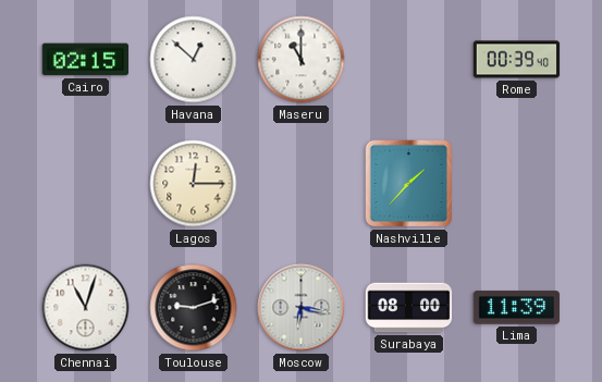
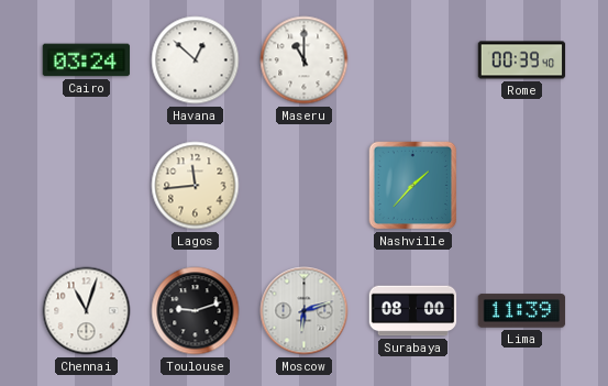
Cairo: 02:15 -> 03:24
Lagos: 12:15 -> 11:44
Moscow: 6:17 -> 6:12
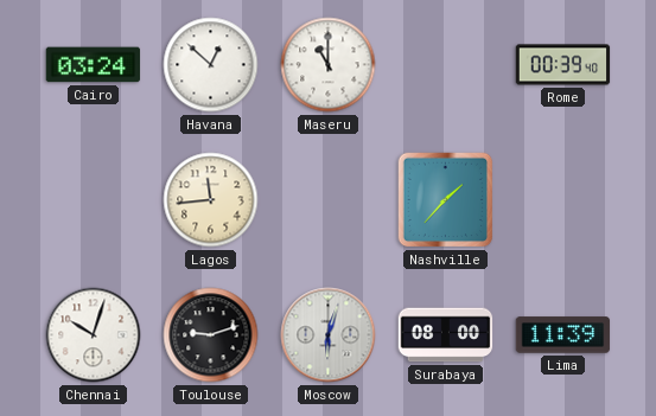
Chennai: 11:03 -> 10:03
Moscow: 6:12 -> 6:03
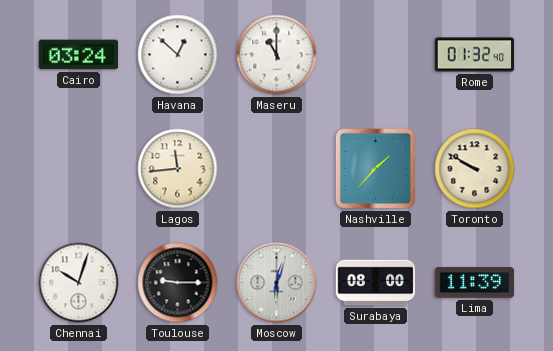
Rome: 00:39 -> 01:32
Toronto: none -> 9:50
Toulouse: 9:12 -> 9:15
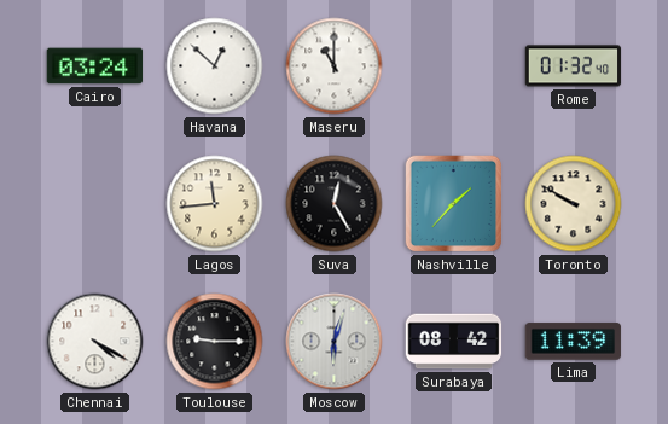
Suva: none -> 12:25
Chennai: 10:03 -> 4:20
Surabaya: 08:00 -> 08:42
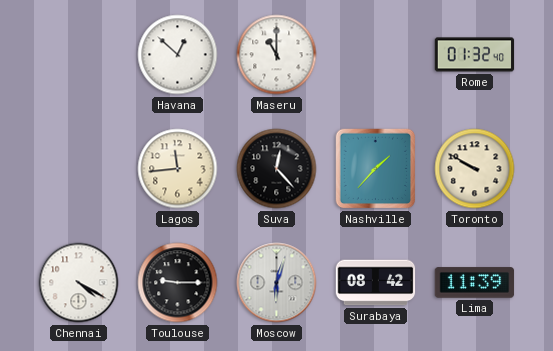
Cairo: 03:24 -> none
Suva: 12:25 -> 12:23
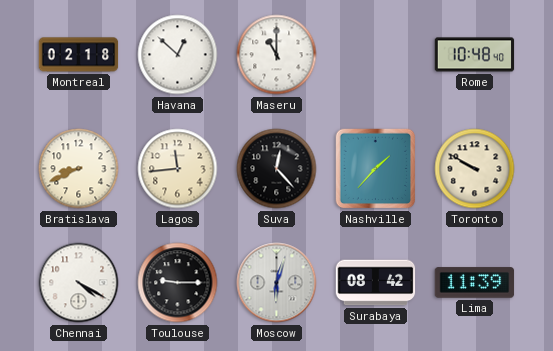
Montreal: none -> 02:18
Rome: 01:32 -> 10:48
Bratislava: none -> 8:41
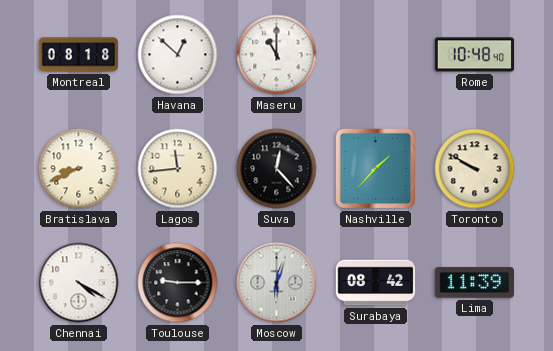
Montreal: 02:18 -> 08:18
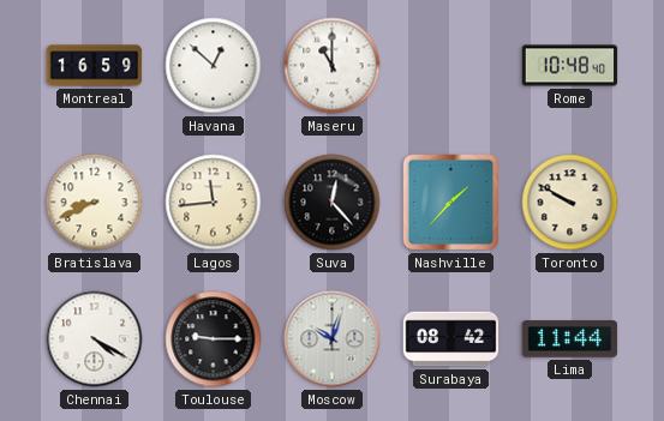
Montreal: 08:18 -> 16:59
Moscow: 6:03 -> 10:03
Lima: 11:39 -> 11:44
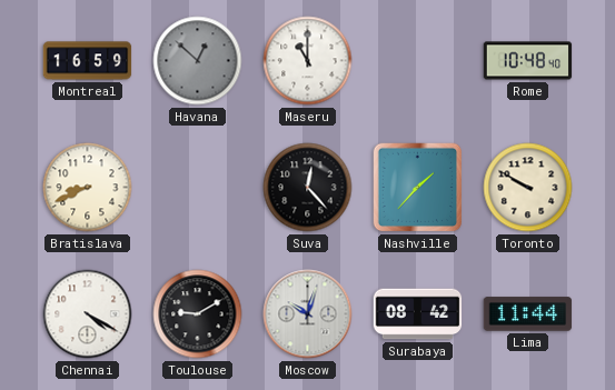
Havana dial: white -> grey
Lagos: 11:44 -> none
Toulouse: 9:15 -> 9:10
